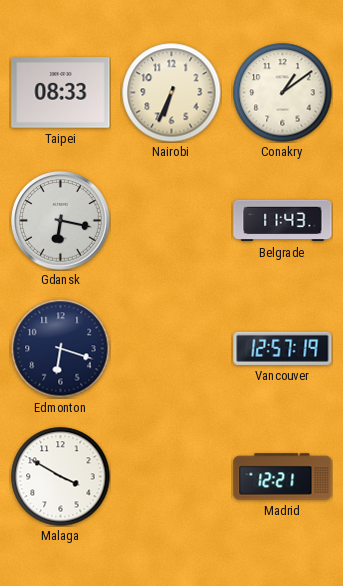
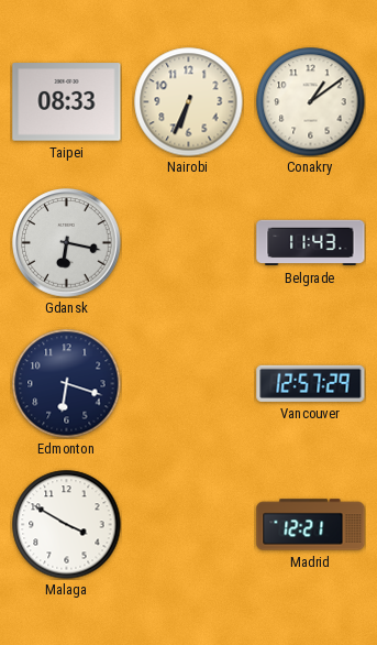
Vancouver: 12:57:19 -> 12:57:29
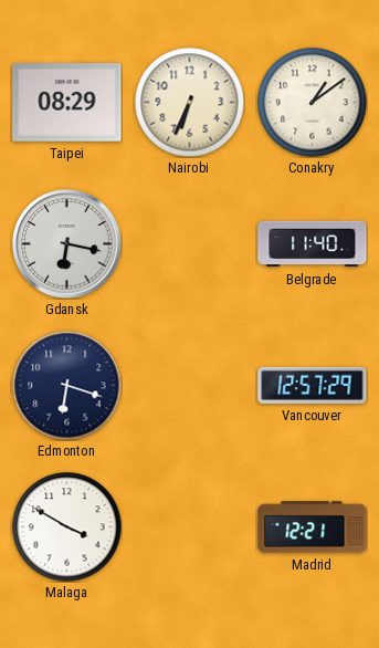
Taipei: 08:33 -> 08:29
Belgrade: 11:43 -> 11:40
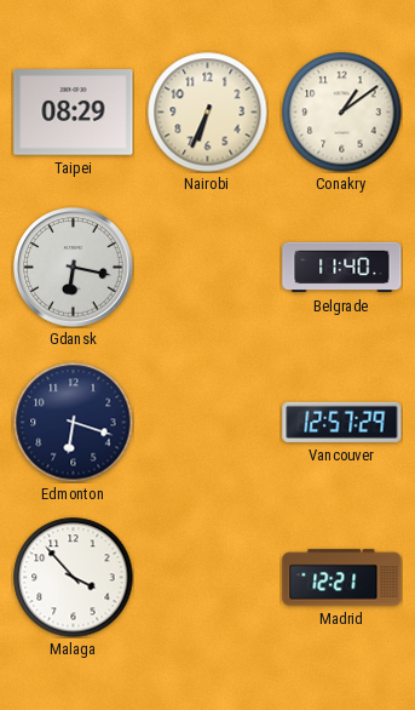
Malaga: 3:50 -> 3:53
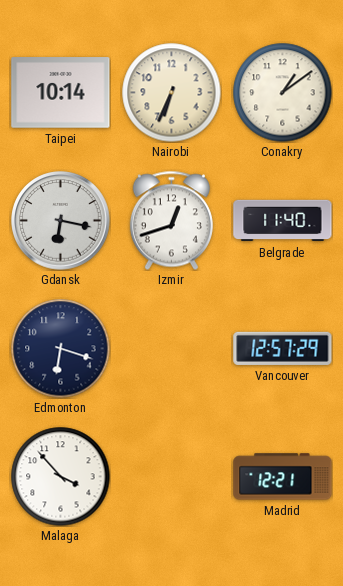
Taipei: 08:29 -> 10:14
Izmir: none -> 12:42
